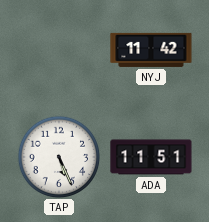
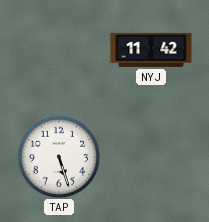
TAP: 5:26 -> 5:27
ADA: 11:51 -> none
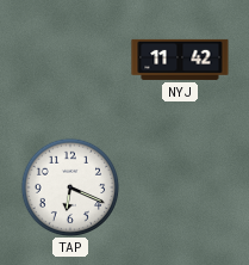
TAP: 5:27 -> 6:19
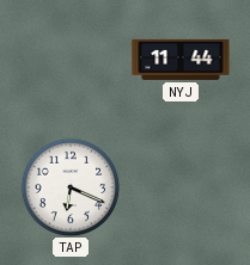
NYJ: 11:42 -> 11:44
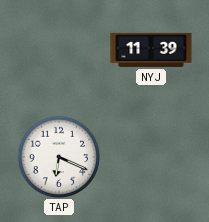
NYJ: 11:44 -> 11:39
